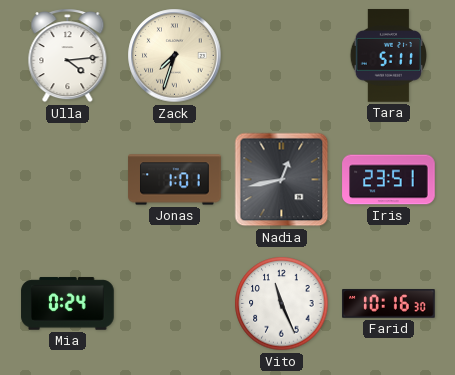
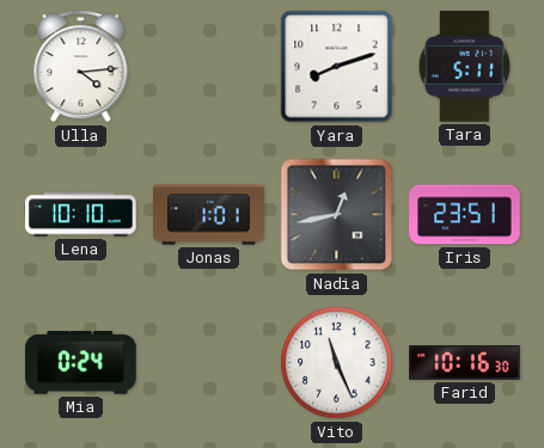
Zack: 7:33 -> none
Yara: none -> 8:12
Lena: none -> 10:10
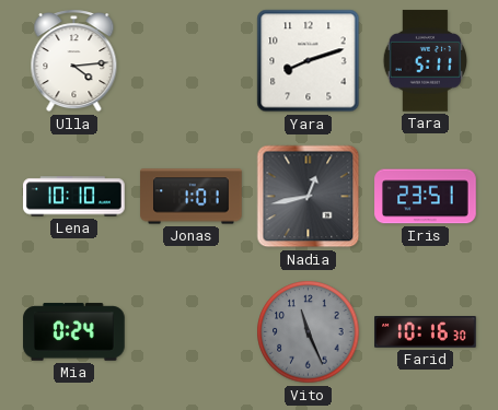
Vito dial: white -> grey
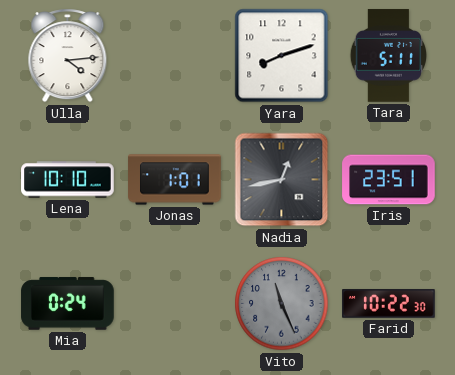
Farid: 10:16 -> 10:22
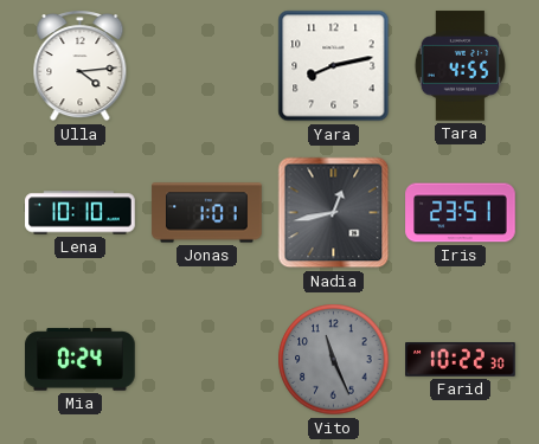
Yara: 8:12 -> 8:13
Tara: 5:11 -> 4:55
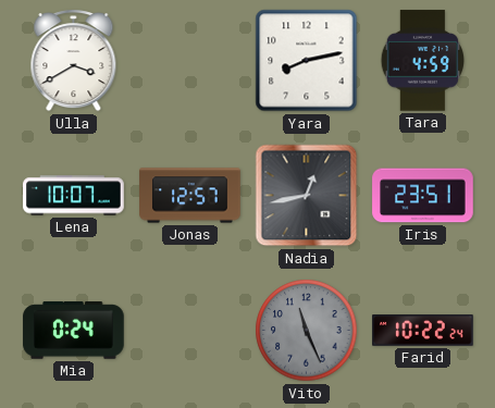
Ulla: 4:14 -> 3:40
Tara: 4:55 -> 4:59
Lena: 10:10 -> 10:07
Jonas: 1:01 -> 12:57
Farid: 10:22:30 -> 10:22:24
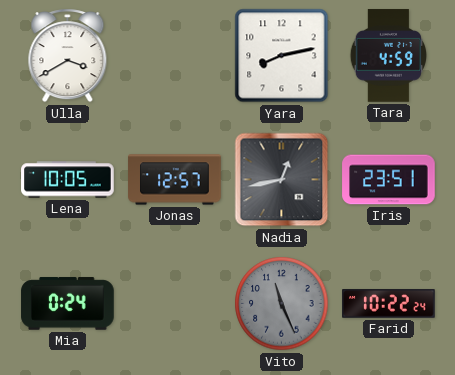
Lena: 10:07 -> 10:05
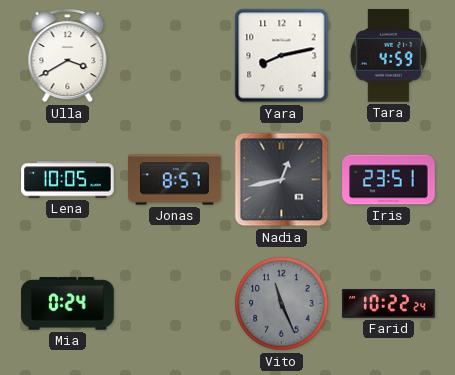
Jonas: 12:57 -> 8:57
